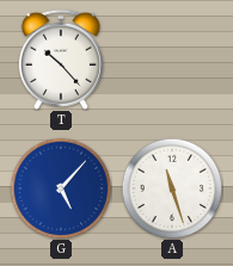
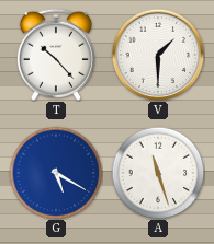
V: none -> 1:30
G: 5:07 -> 5:20
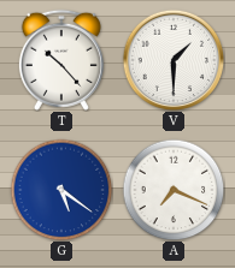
G: 5:20 -> 5:21
A: 11:27 -> 7:19
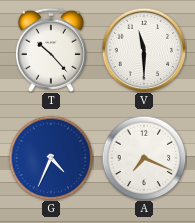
V: 1:30 -> 11:30
G: 5:21 -> 4:34
